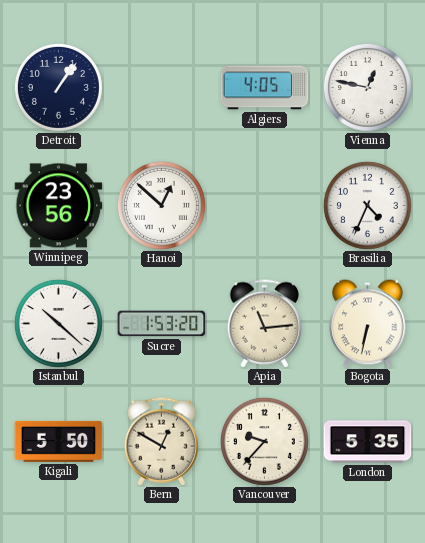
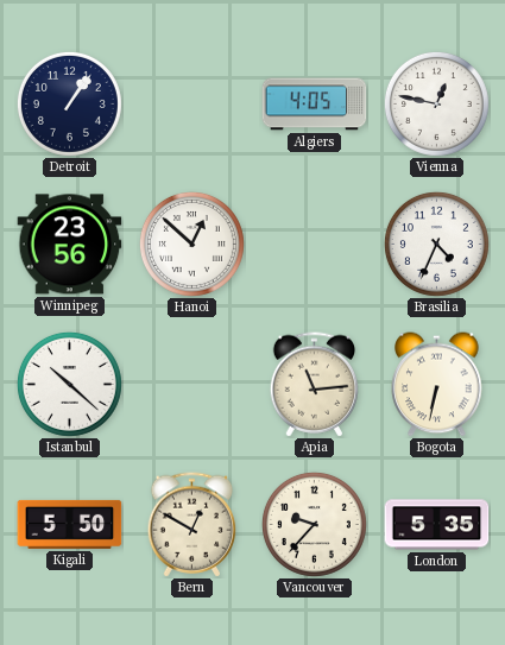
Sucre: 1:53 -> none
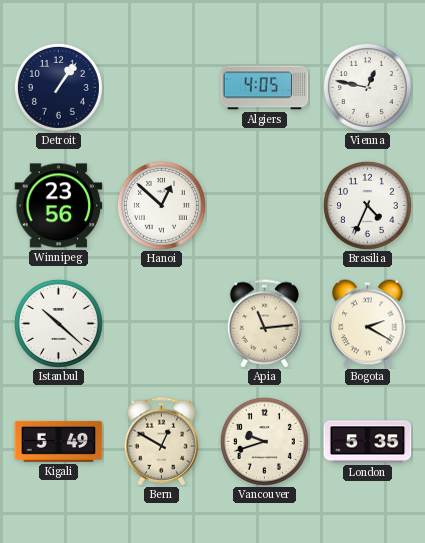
Bogota: 6:32 -> 2:20
Kigali: 5:50 -> 5:49
Vancouver: 9:37 -> 9:42
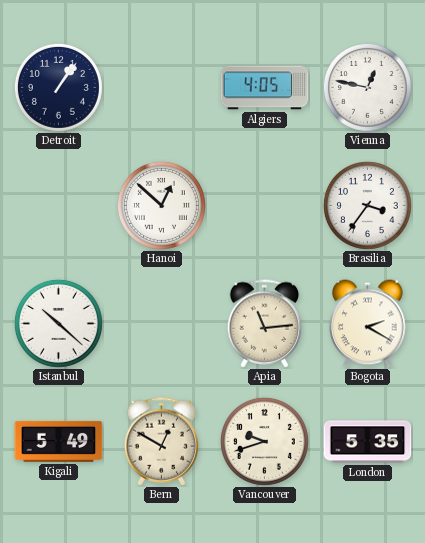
Winnipeg: 23:56 -> none
Brasilia: 4:34 -> 3:36
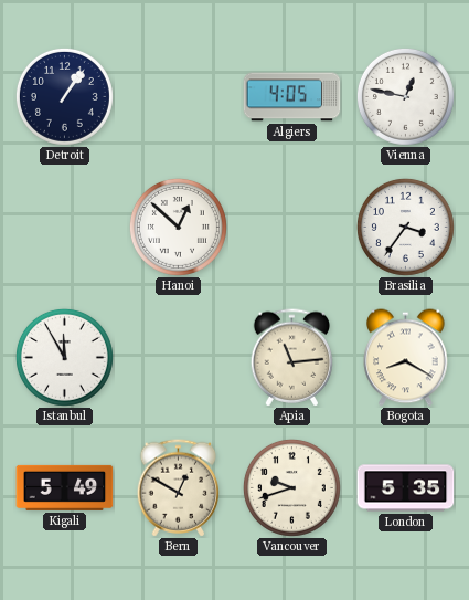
Istanbul: 10:22 -> 11:55
Bogota: 2:20 -> 8:20
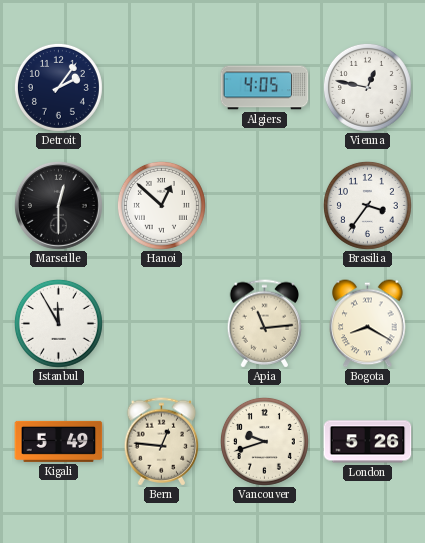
Detroit: 1:06 -> 2:06
Marseille: none -> 12:30
Bern: 12:50 -> 12:46
London: 5:35 -> 5:26
